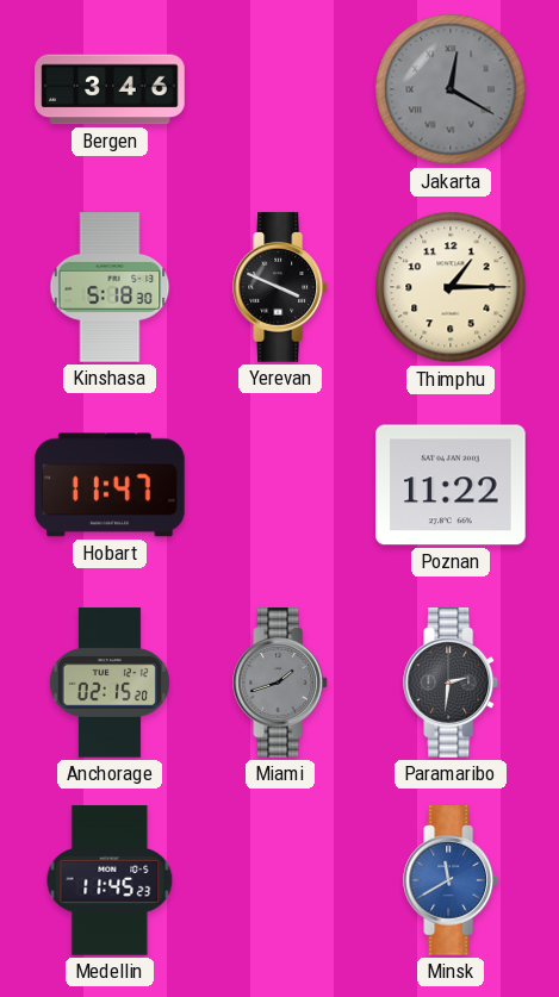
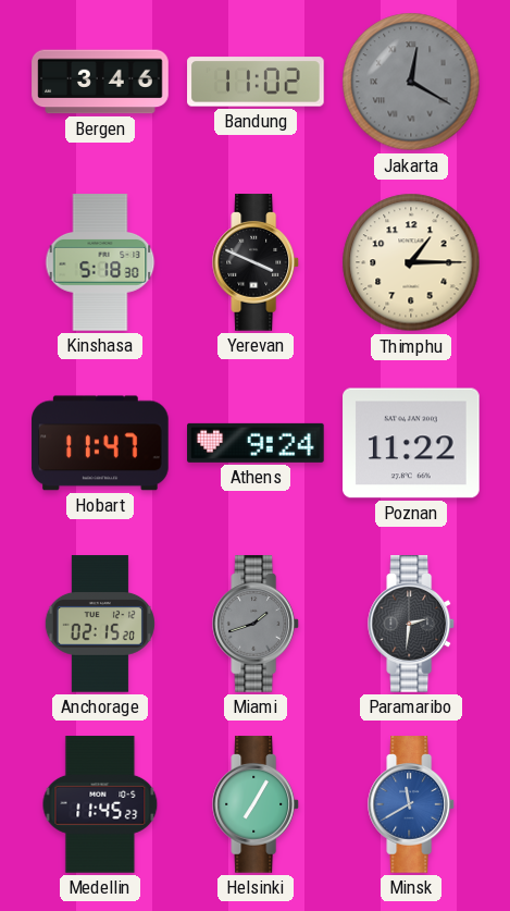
Bandung: none -> 11:02
Athens: none -> 9:24
Helsinki: none -> 7:05
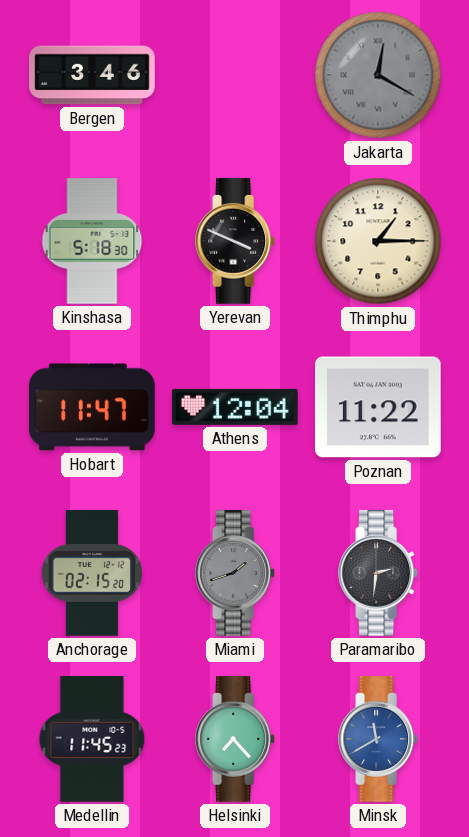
Bandung: 11:02 -> none
Athens: 9:24 -> 12:04
Helsinki: 7:05 -> 7:23
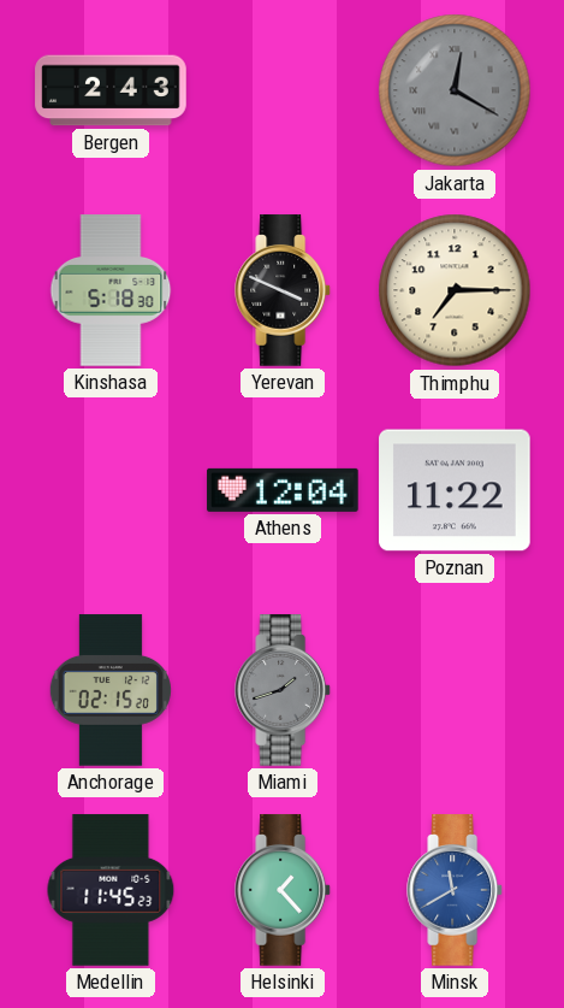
Bergen: 3:46 -> 2:43
Thimphu: 1:15 -> 7:15
Hobart: 11:47 -> none
Paramaribo: 2:31 -> none
Helsinki: 7:23 -> 1:23
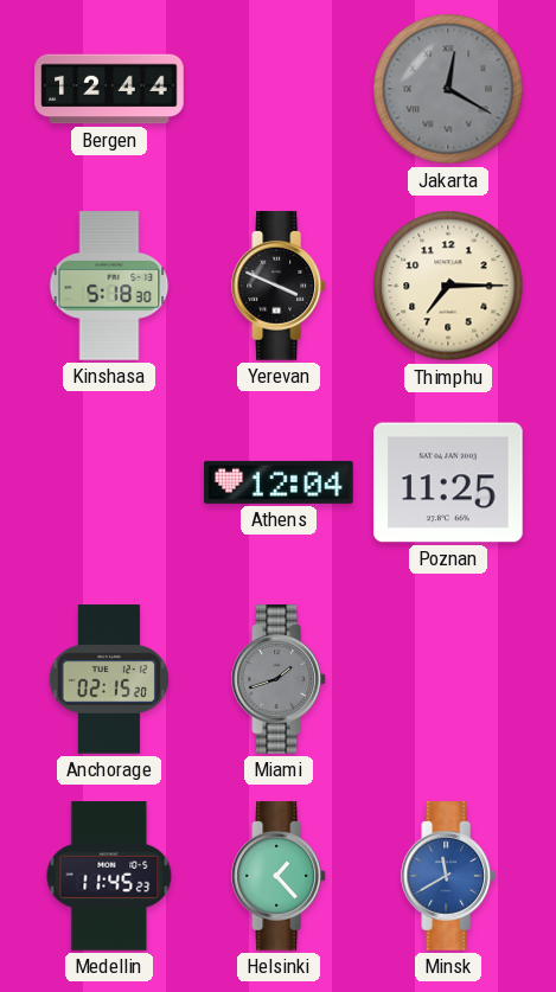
Bergen: 2:43 -> 12:44
Poznan: 11:22 -> 11:25
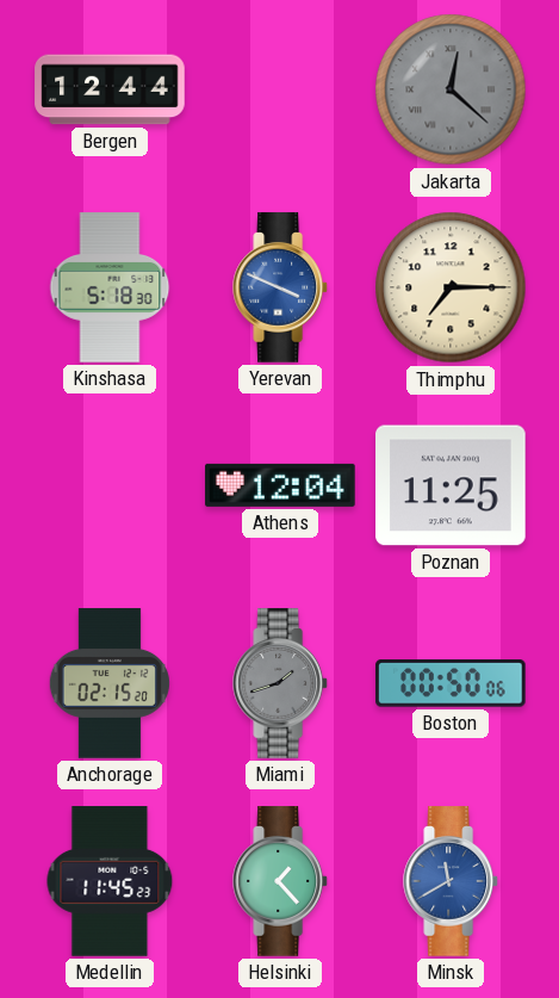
Jakarta: 12:20 -> 12:22
Yerevan dial: black -> blue
Boston: none -> 00:50
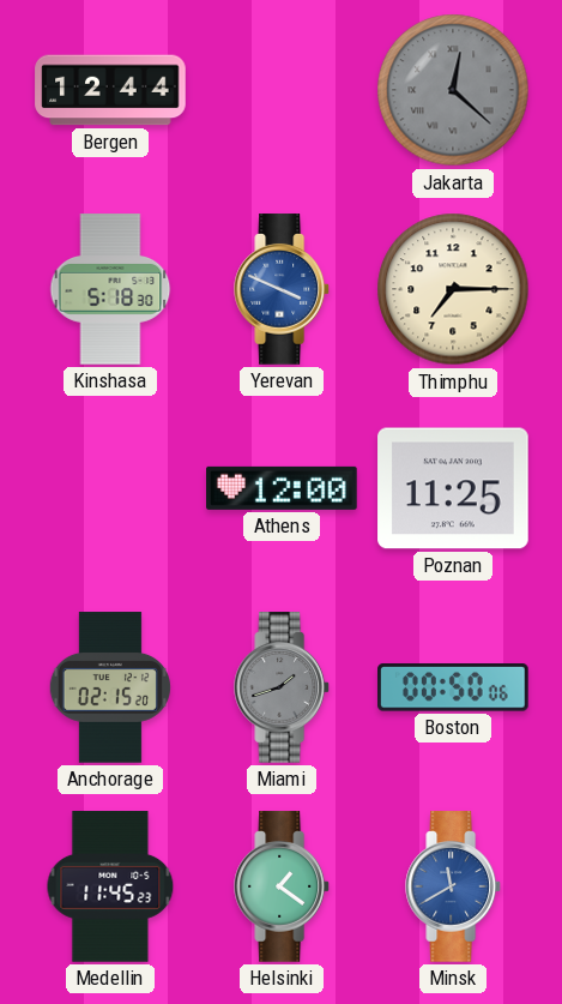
Athens: 12:04 -> 12:00
Helsinki: 1:23 -> 1:21
